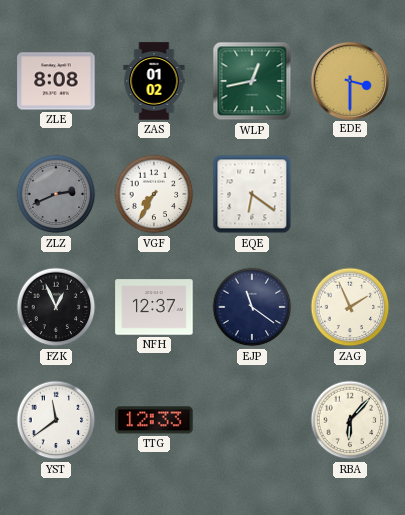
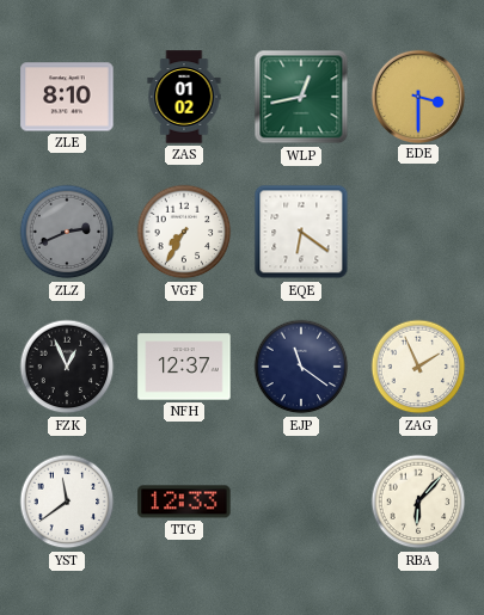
ZLE: 8:08 -> 8:10
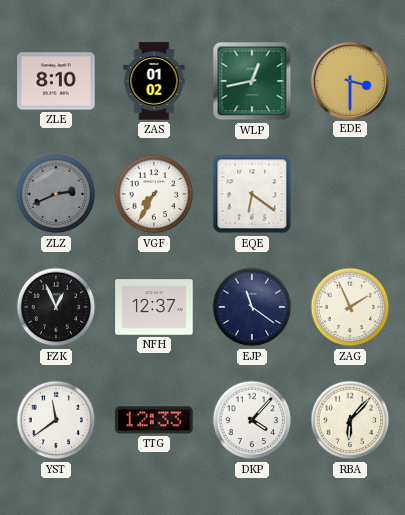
DKP: none -> 4:07
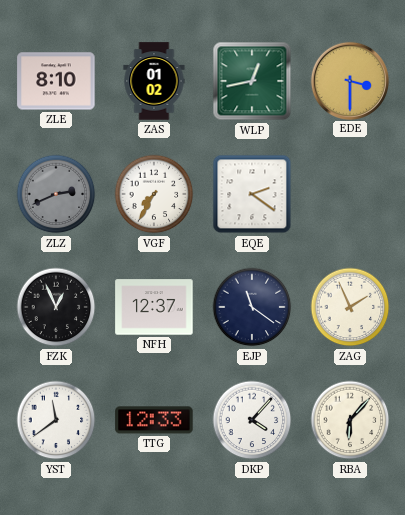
EQE: 6:21 -> 2:21
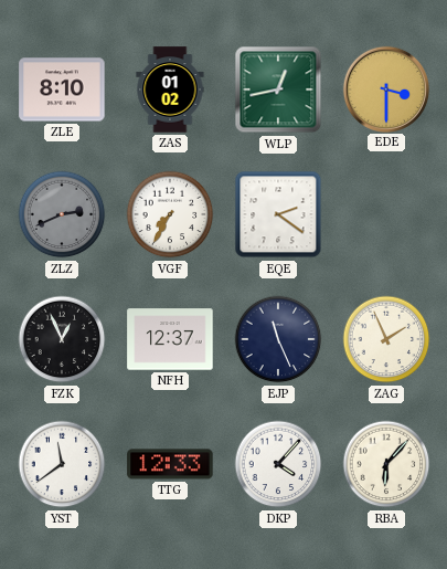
EJP: 11:21 -> 11:26
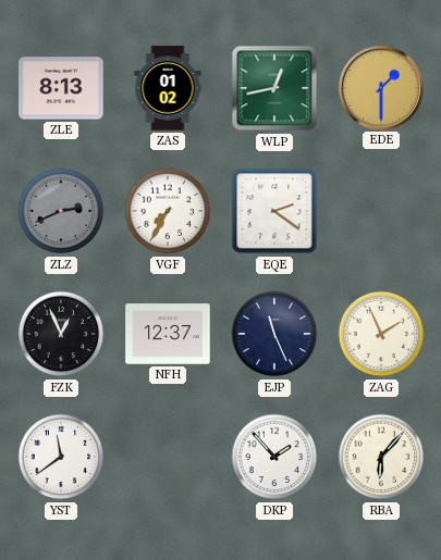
ZLE: 8:10 -> 8:13
EDE: 3:30 -> 1:30
TTG: 12:33 -> none
DKP: 4:07 -> 1:53
